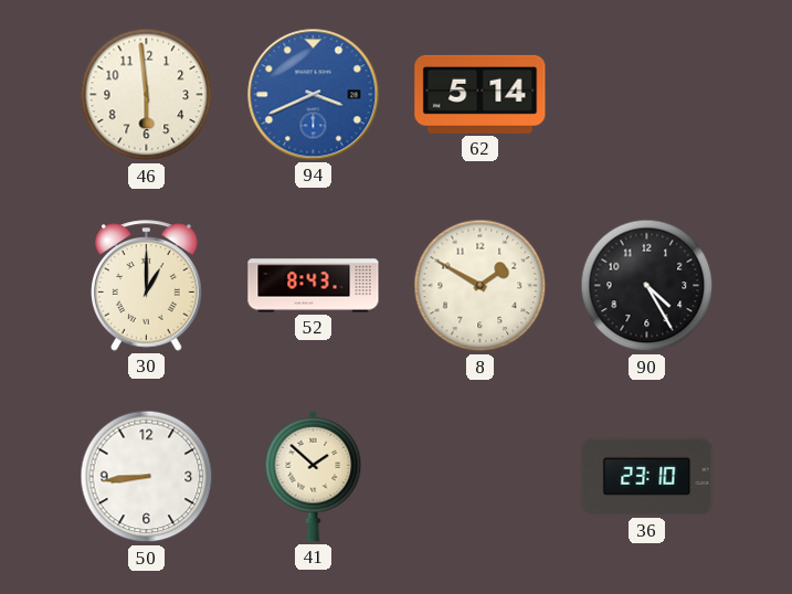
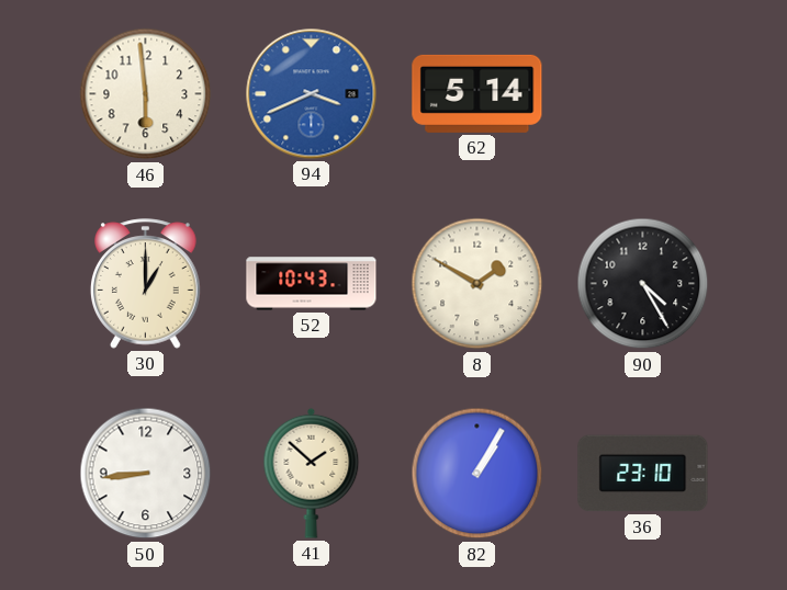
52: 8:43 -> 10:43
82: none -> 1:05
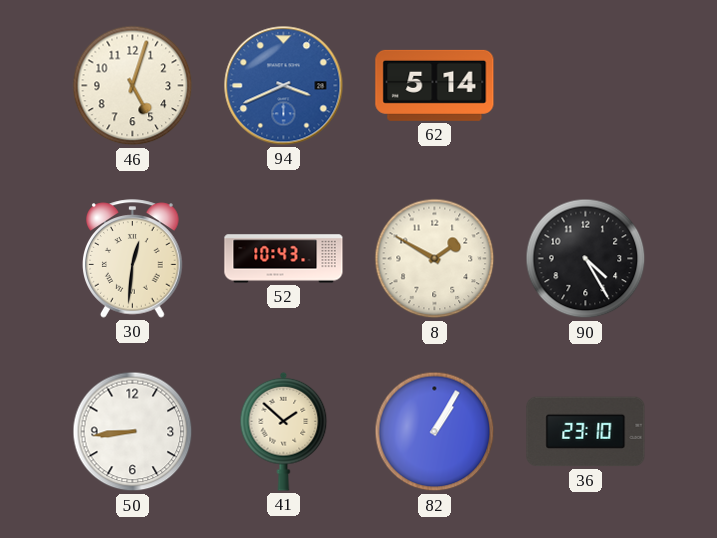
46: 5:59 -> 5:03
30: 1:00 -> 12:31
